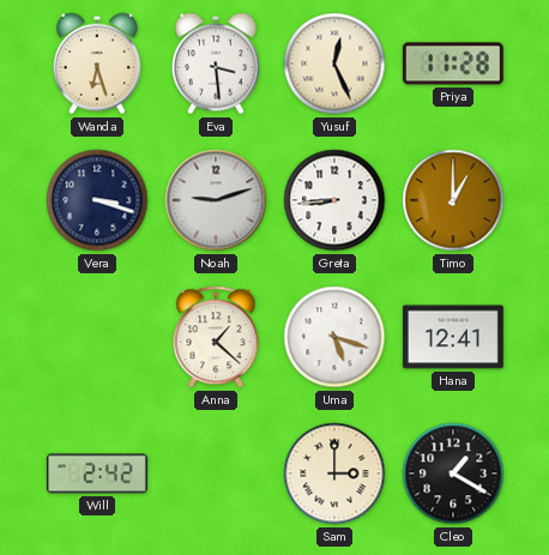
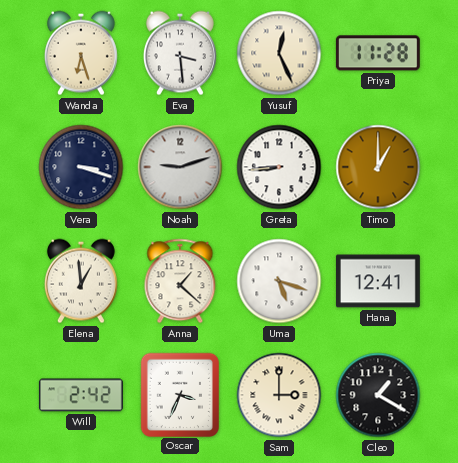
Elena: none -> 12:59
Oscar: none -> 3:34
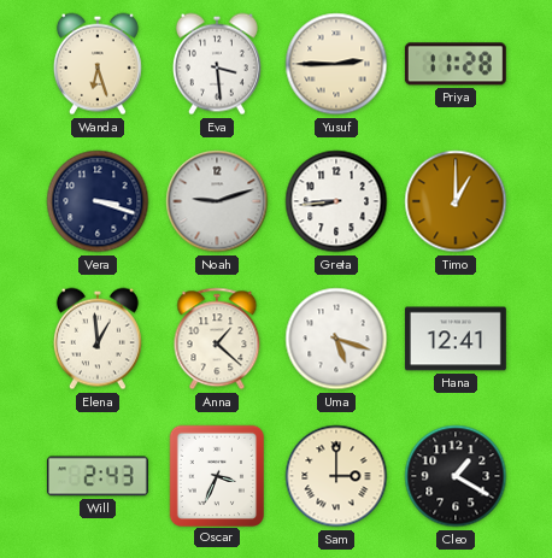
Yusuf: 12:26 -> 2:45
Will: 2:42 -> 2:43
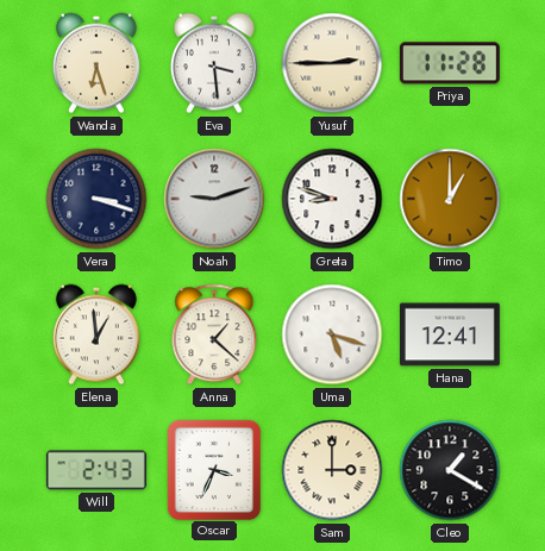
Greta: 8:44 -> 8:48
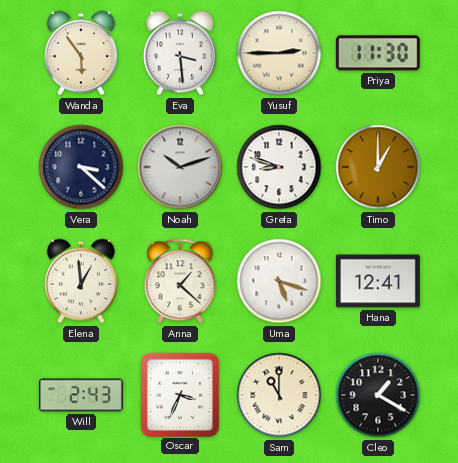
Wanda: 6:27 -> 5:54
Priya: 11:28 -> 11:30
Vera: 3:18 -> 3:22
Noah: 9:12 -> 10:12
Sam: 3:00 -> 11:00
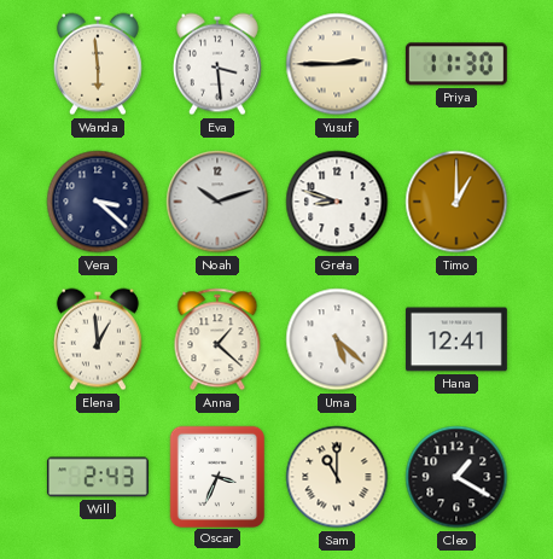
Wanda: 5:54 -> 5:59
Uma: 5:18 -> 5:22
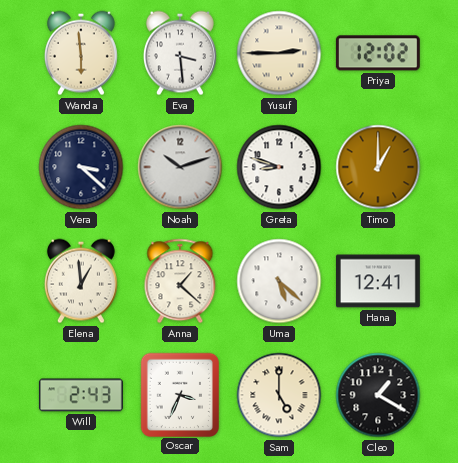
Priya: 11:30 -> 12:02
Sam: 11:00 -> 5:00
